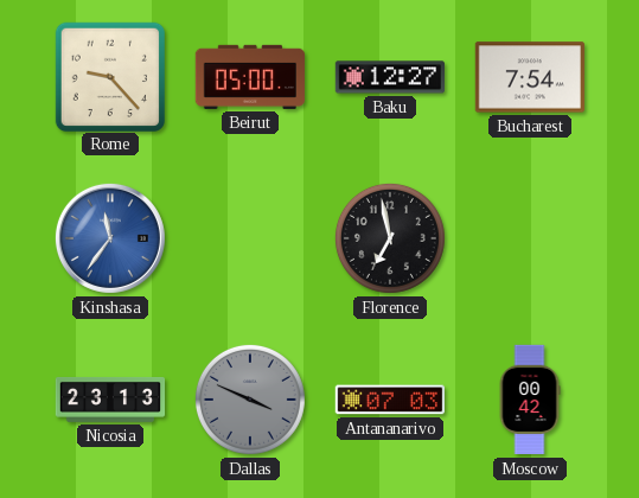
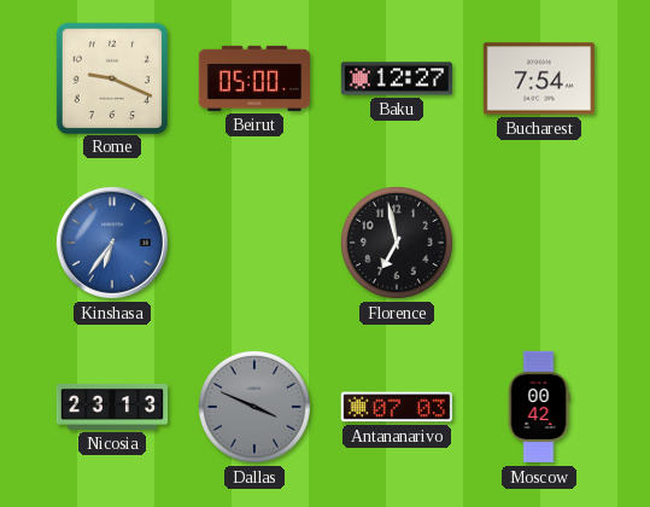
Rome: 9:23 -> 9:19
Kinshasa: 11:36 -> 6:36
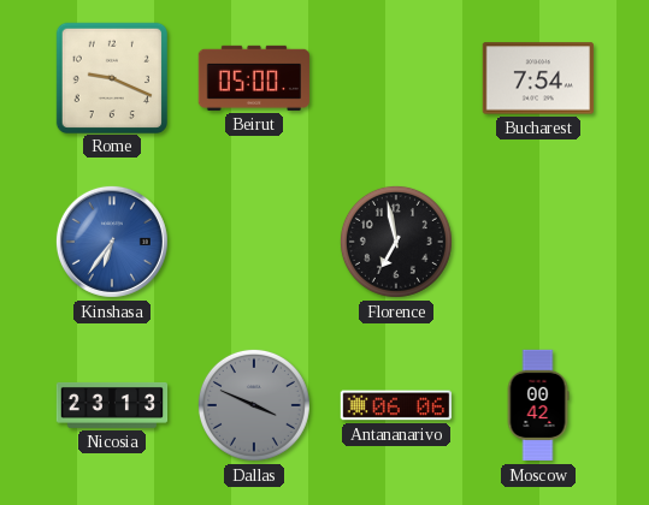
Baku: 12:27 -> none
Antananarivo: 07:03 -> 06:06
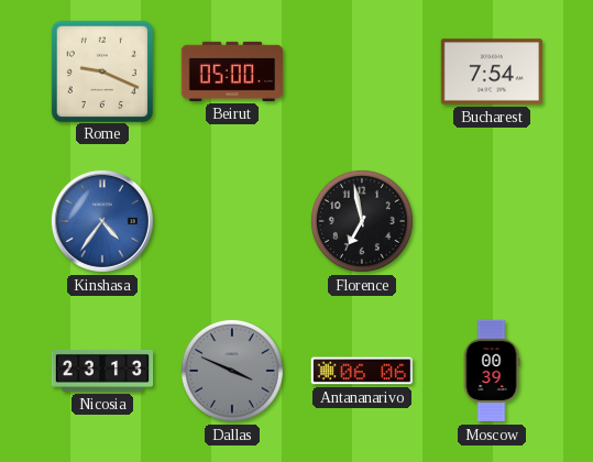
Kinshasa: 6:36 -> 4:36
Moscow: 00:42 -> 00:39
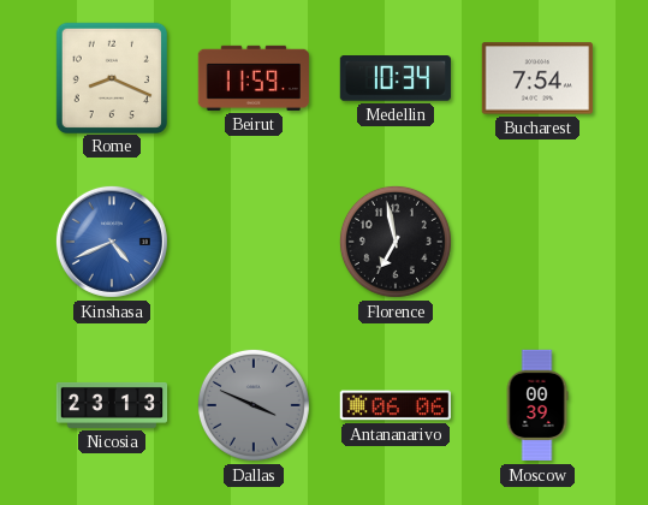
Rome: 9:19 -> 8:19
Beirut: 05:00 -> 11:59
Medellin: none -> 10:34
Kinshasa: 4:36 -> 4:41
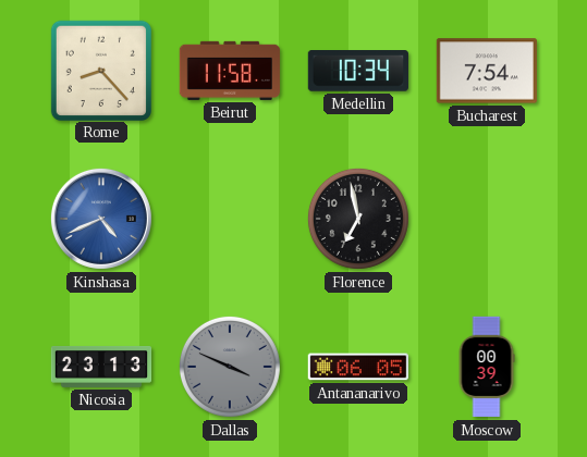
Rome: 8:19 -> 8:23
Beirut: 11:59 -> 11:58
Antananarivo: 06:06 -> 06:05
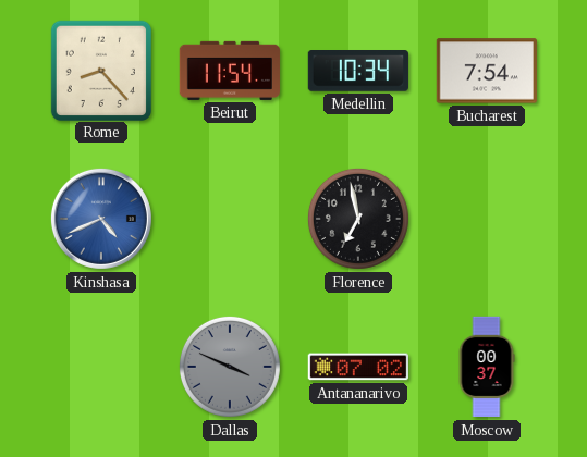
Beirut: 11:58 -> 11:54
Nicosia: 23:13 -> none
Antananarivo: 06:05 -> 07:02
Moscow: 00:39 -> 00:37
